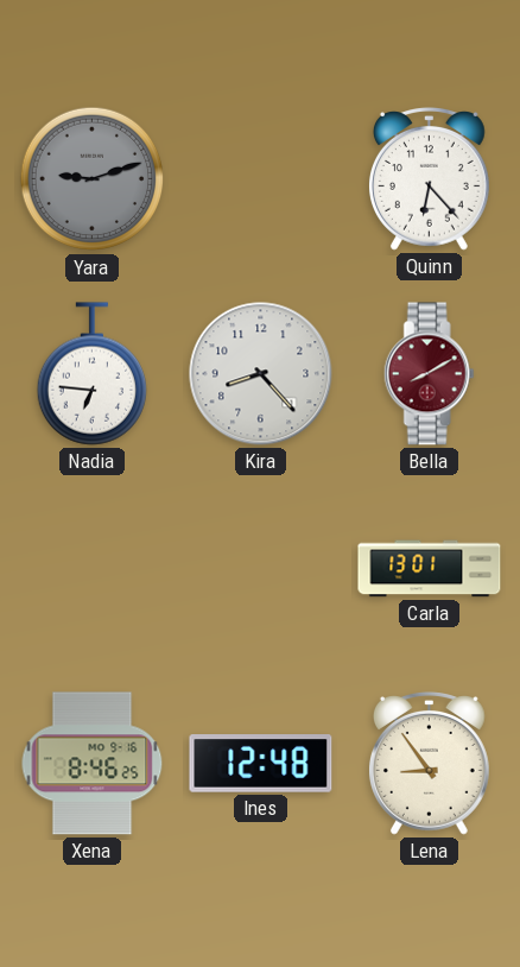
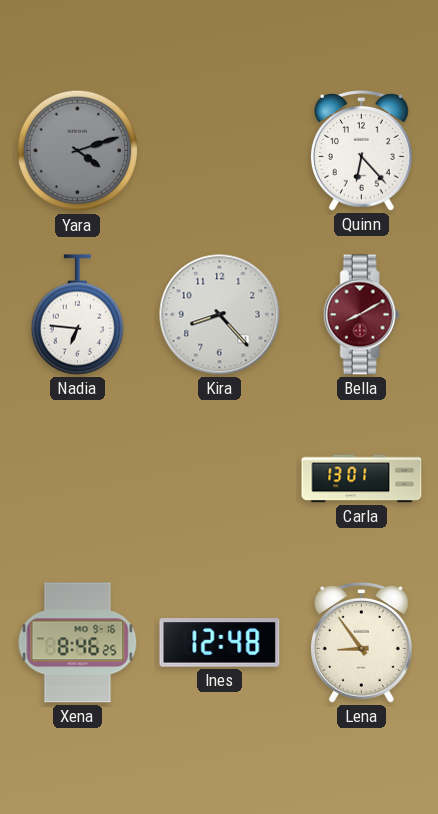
Yara: 9:12 -> 4:12
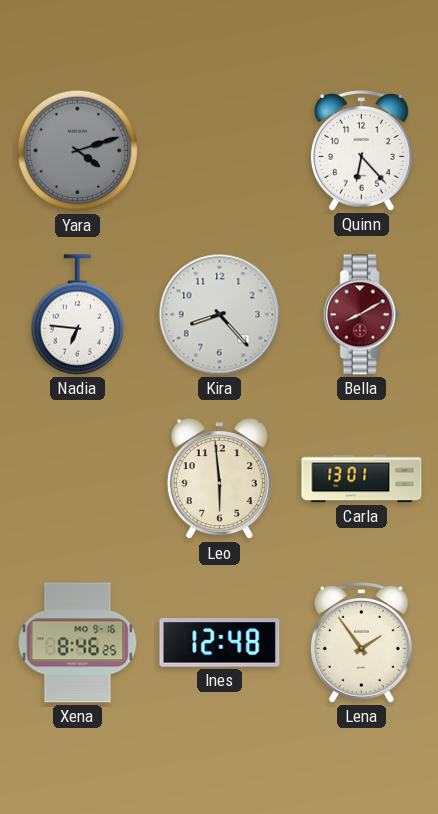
Leo: none -> 5:59
Lena: 8:54 -> 1:54
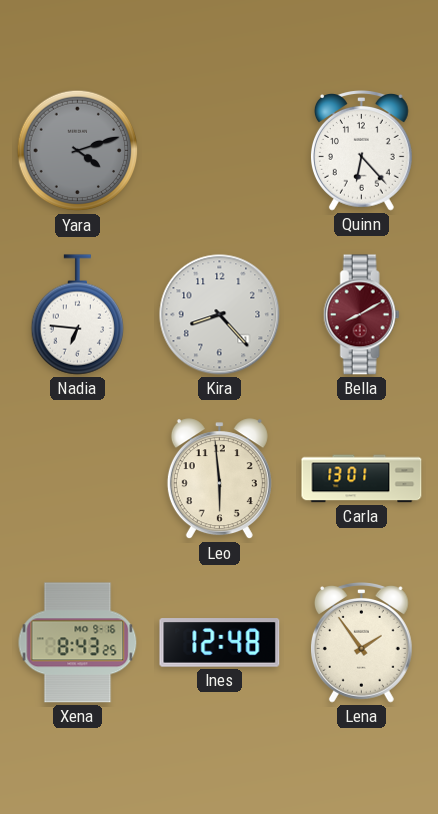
Xena: 8:46 -> 8:43
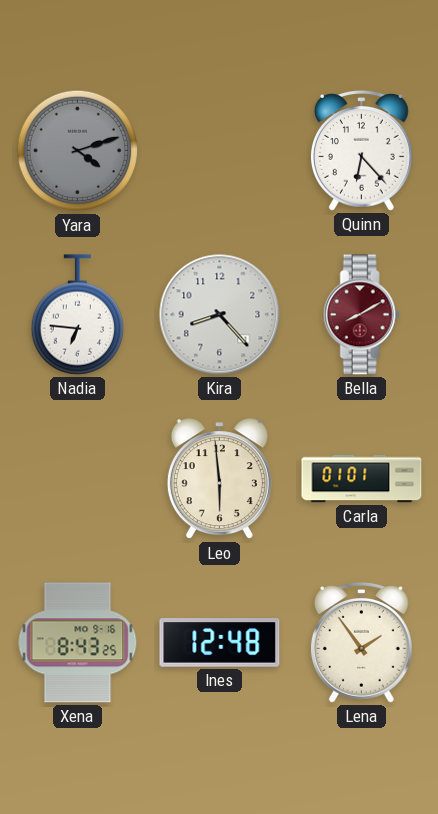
Carla: 13:01 -> 01:01
